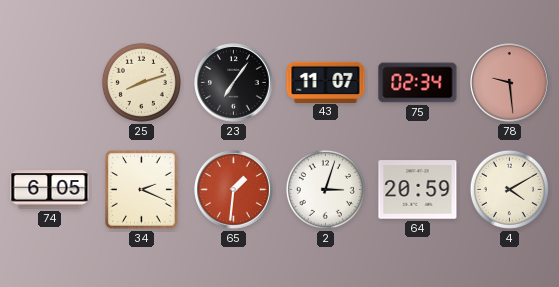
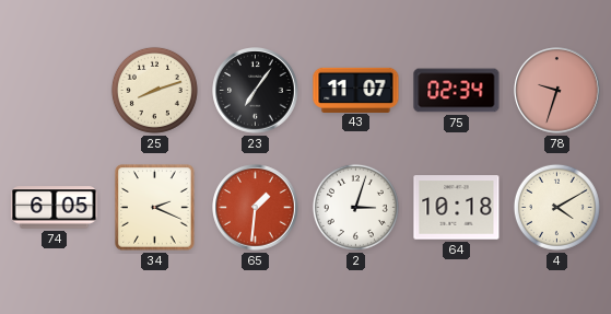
78: 9:29 -> 9:33
64: 20:59 -> 10:18
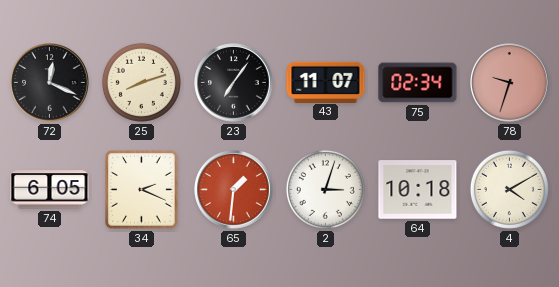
72: none -> 12:19
